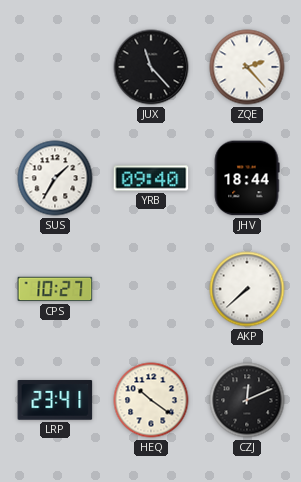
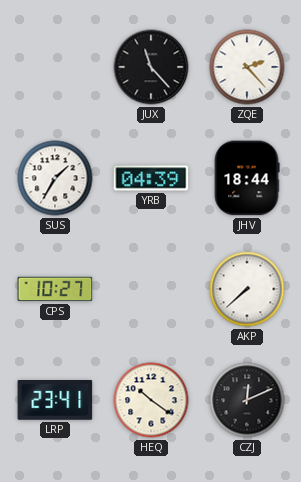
YRB: 09:40 -> 04:39
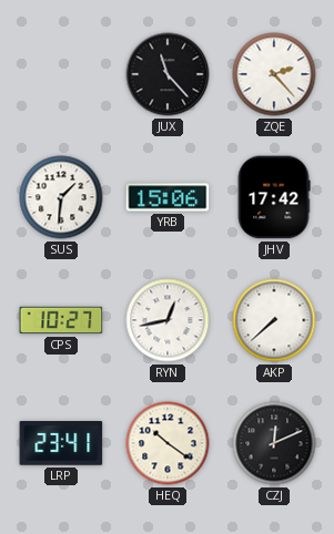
SUS: 1:35 -> 1:31
YRB: 04:39 -> 15:06
JHV: 18:44 -> 17:42
RYN: none -> 12:43
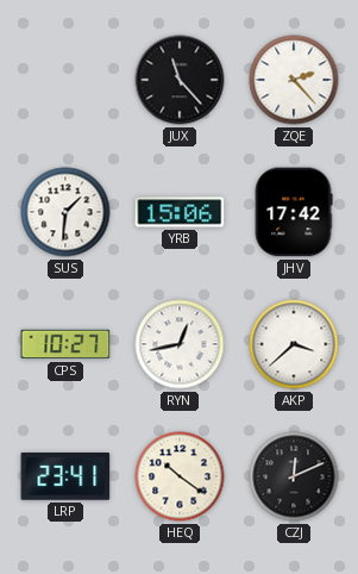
AKP: 7:38 -> 3:38
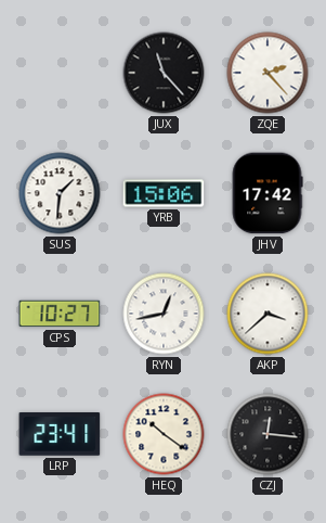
CZJ: 12:11 -> 12:16
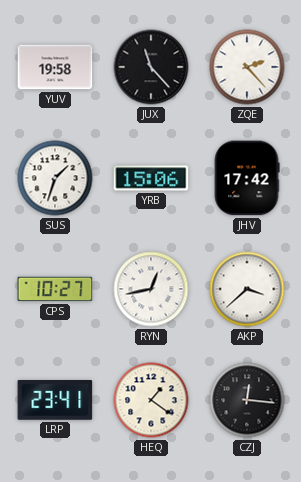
YUV: none -> 19:58
SUS: 1:31 -> 1:33
HEQ: 10:21 -> 1:21
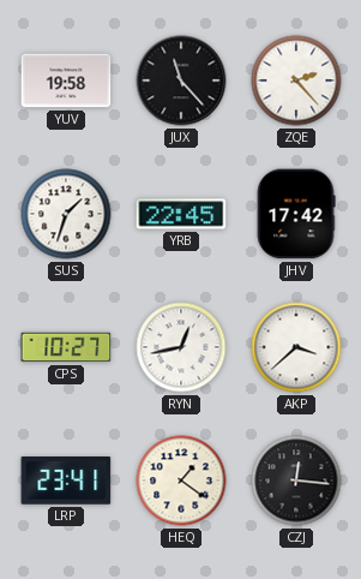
YRB: 15:06 -> 22:45
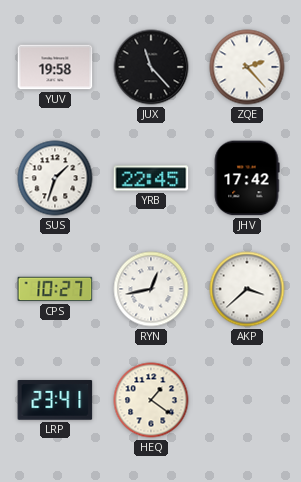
CZJ: 12:16 -> none
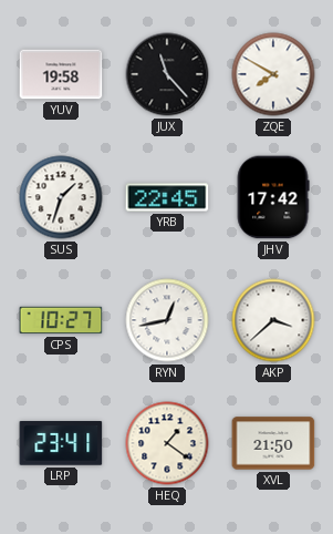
ZQE: 2:23 -> 7:50
XVL: none -> 21:50
